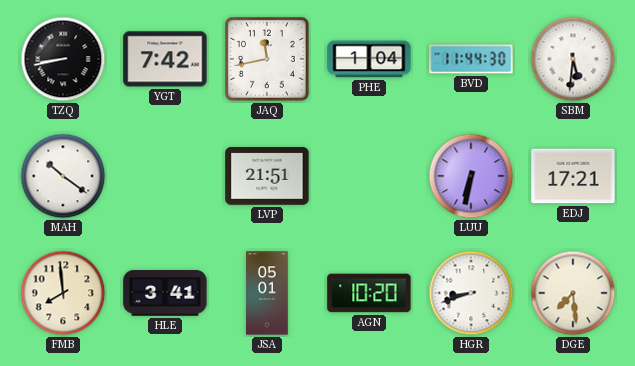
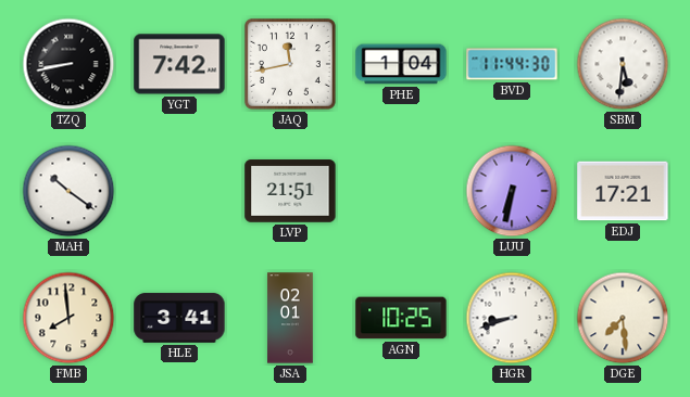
JSA: 05:01 -> 02:01
AGN: 10:20 -> 10:25
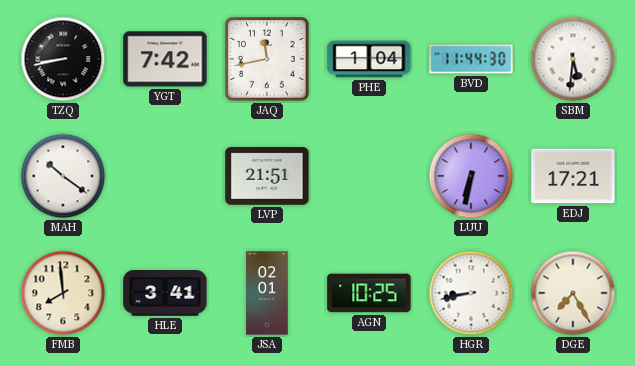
HGR: 8:42 -> 8:43
DGE: 7:29 -> 7:25
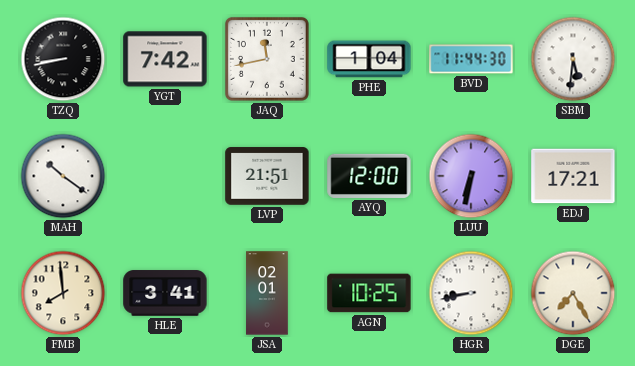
AYQ: none -> 12:00
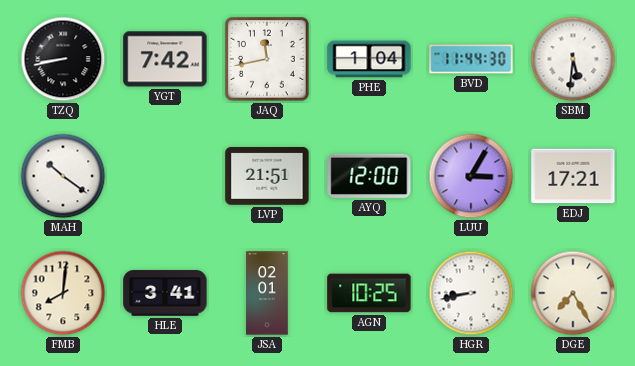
LUU: 6:32 -> 3:05
FMB: 7:59 -> 8:01
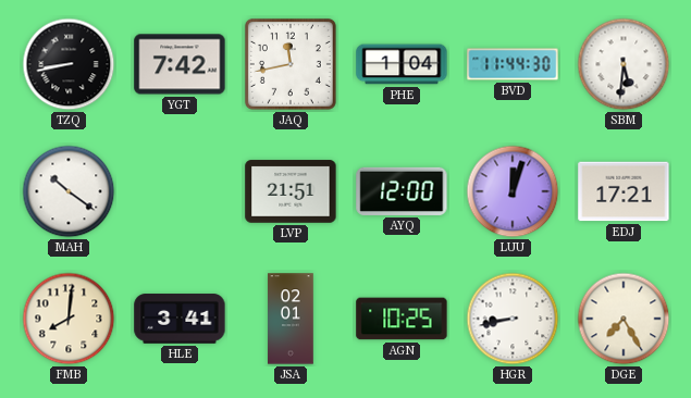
LUU: 3:05 -> 12:03
